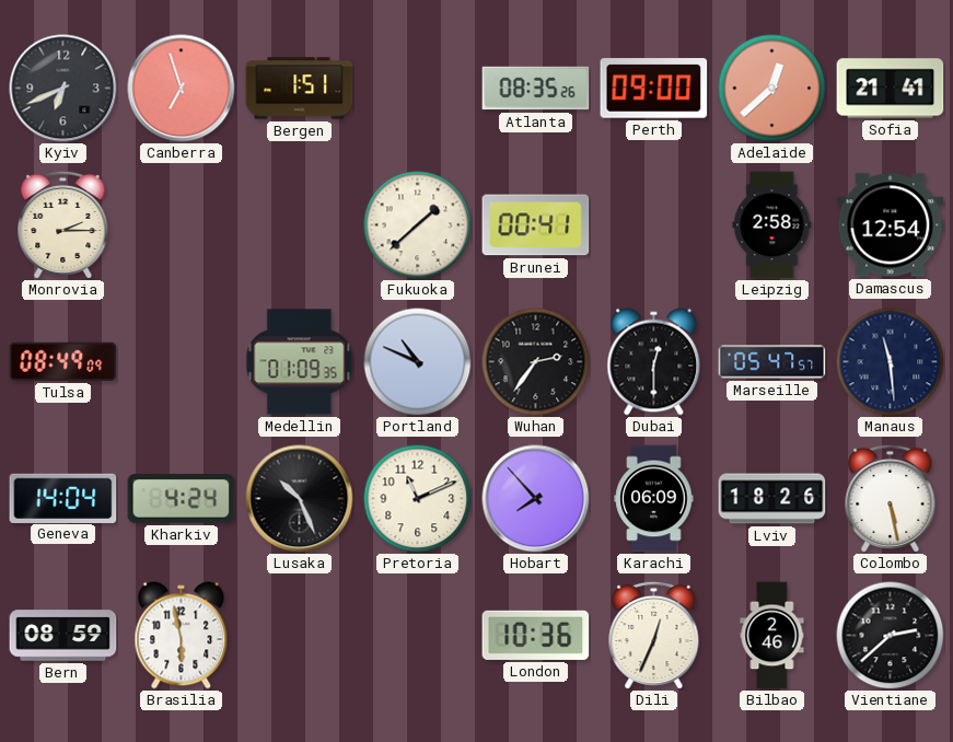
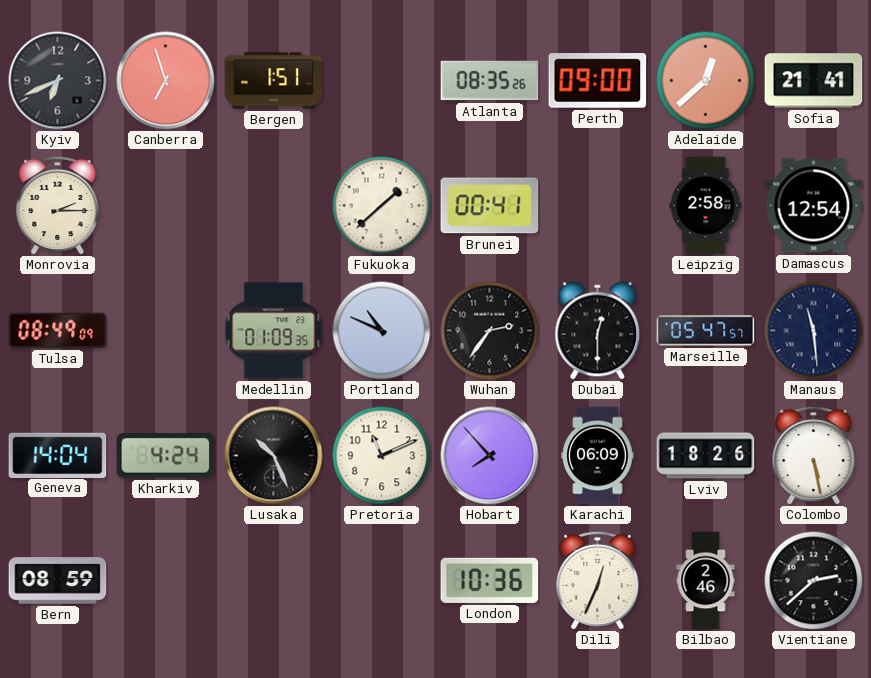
Brasilia: 5:58 -> none
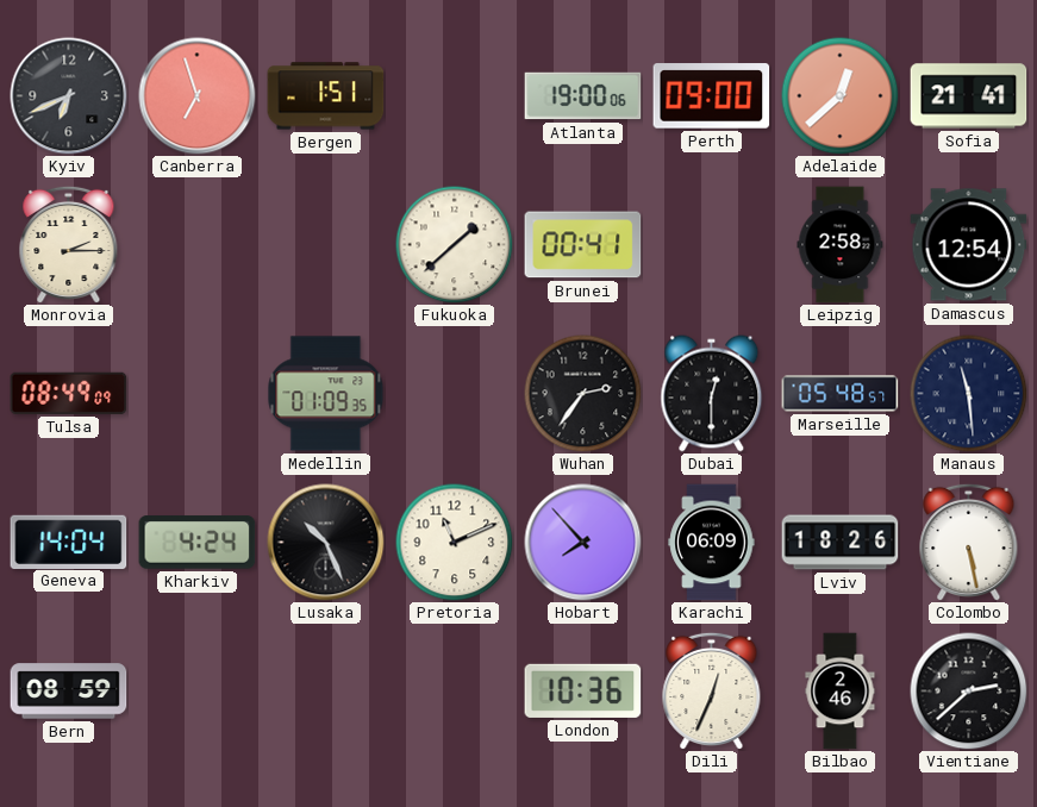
Atlanta: 08:35 -> 19:00
Portland: 10:49 -> none
Marseille: 05:47 -> 05:48
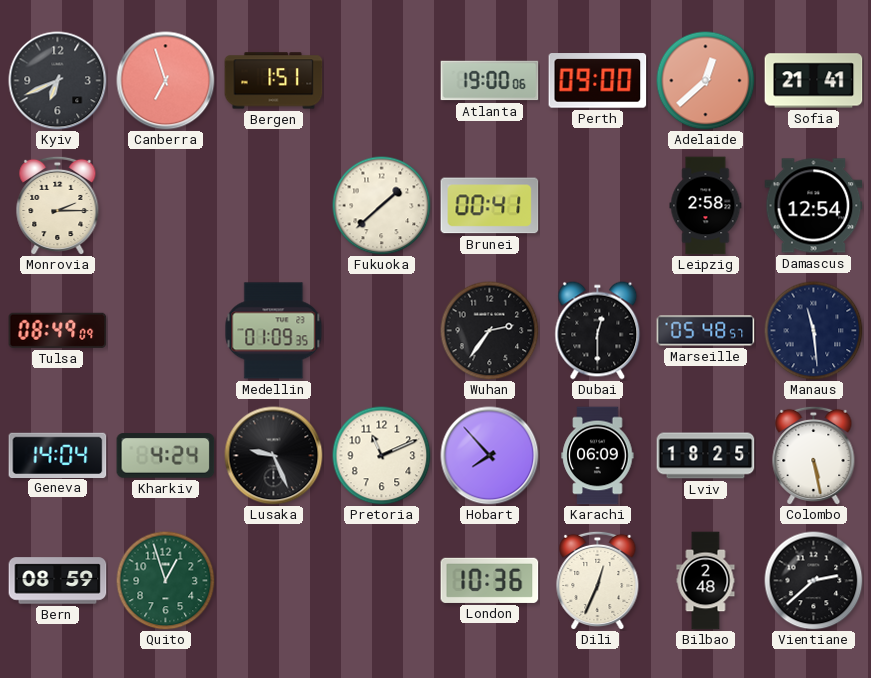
Lusaka: 10:26 -> 9:26
Lviv: 18:26 -> 18:25
Quito: none -> 12:57
Bilbao: 2:46 -> 2:48
